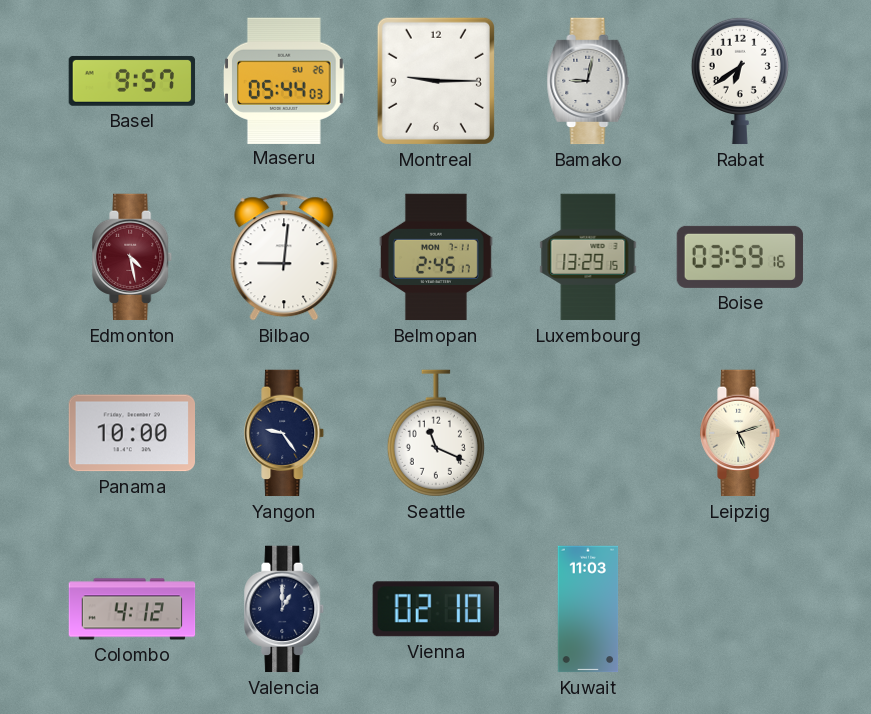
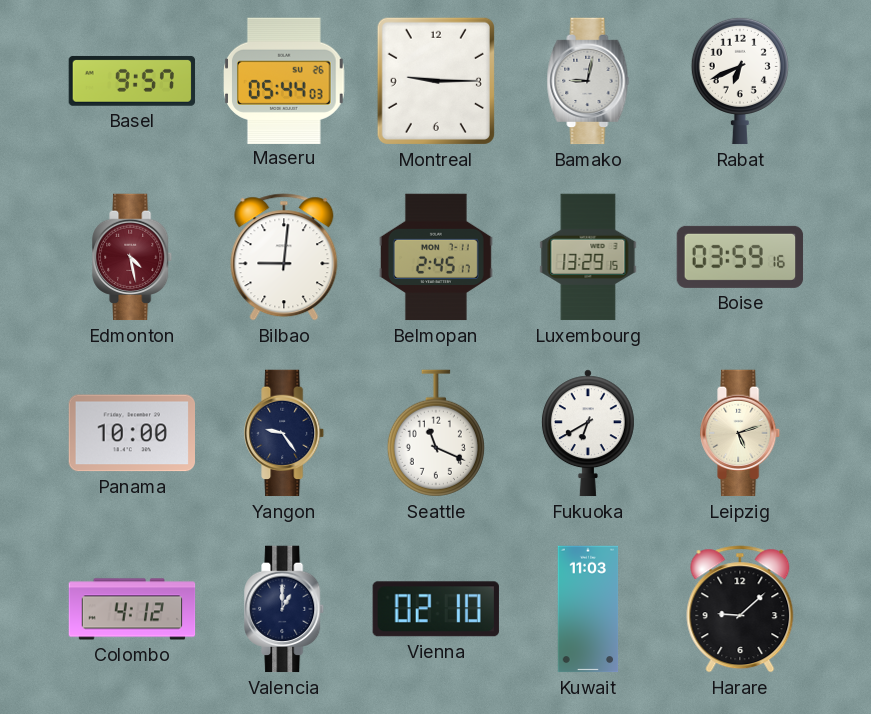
Rabat: 6:39 -> 6:41
Fukuoka: none -> 6:40
Harare: none -> 9:08
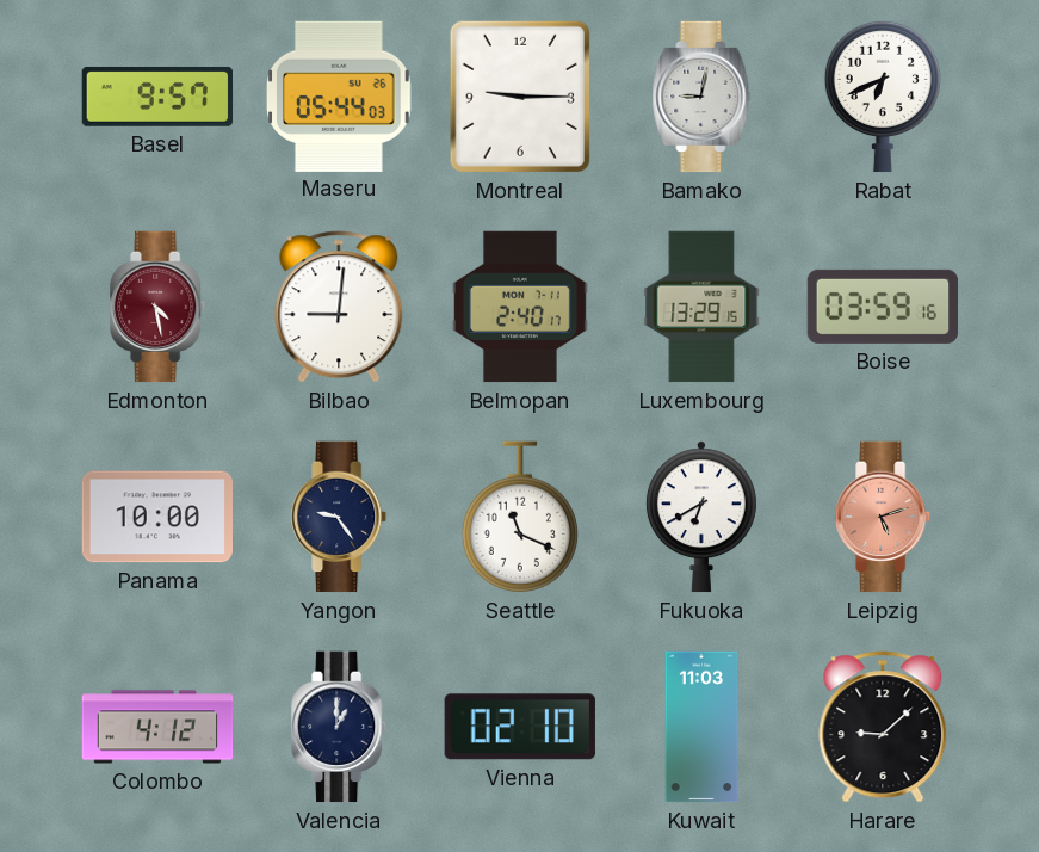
Belmopan: 2:45 -> 2:40
Leipzig dial: cream -> salmon
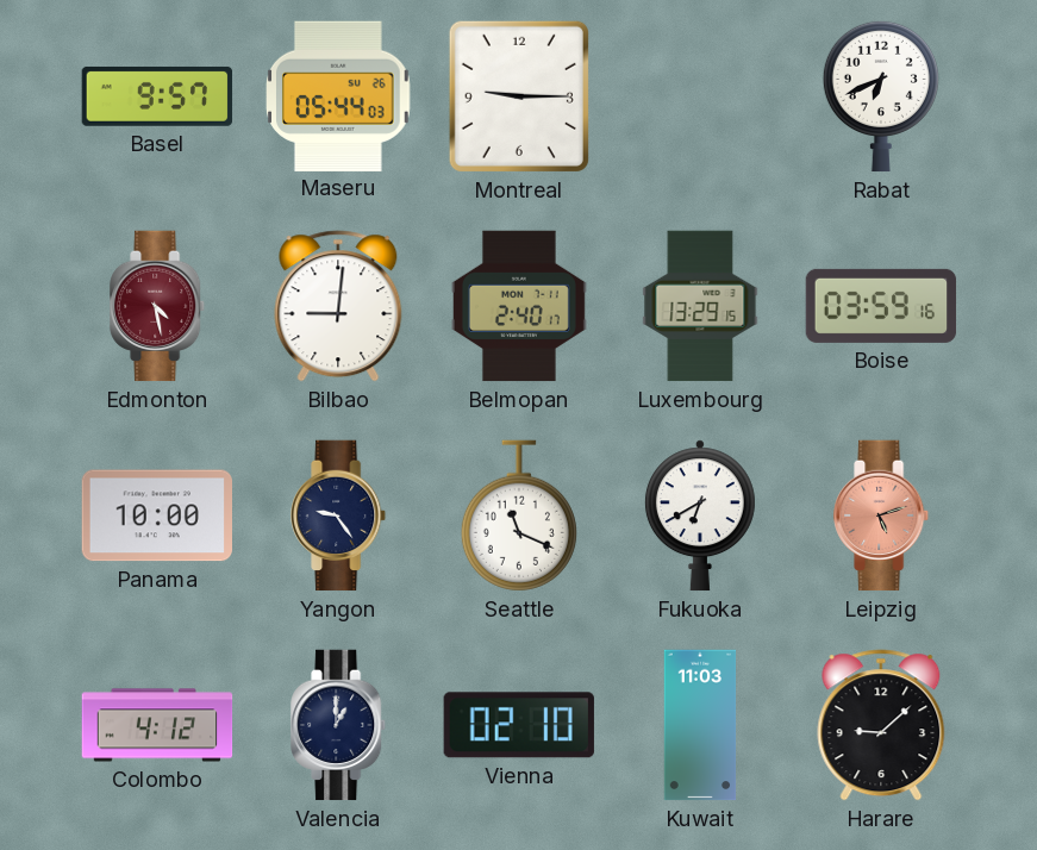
Bamako: 9:02 -> none
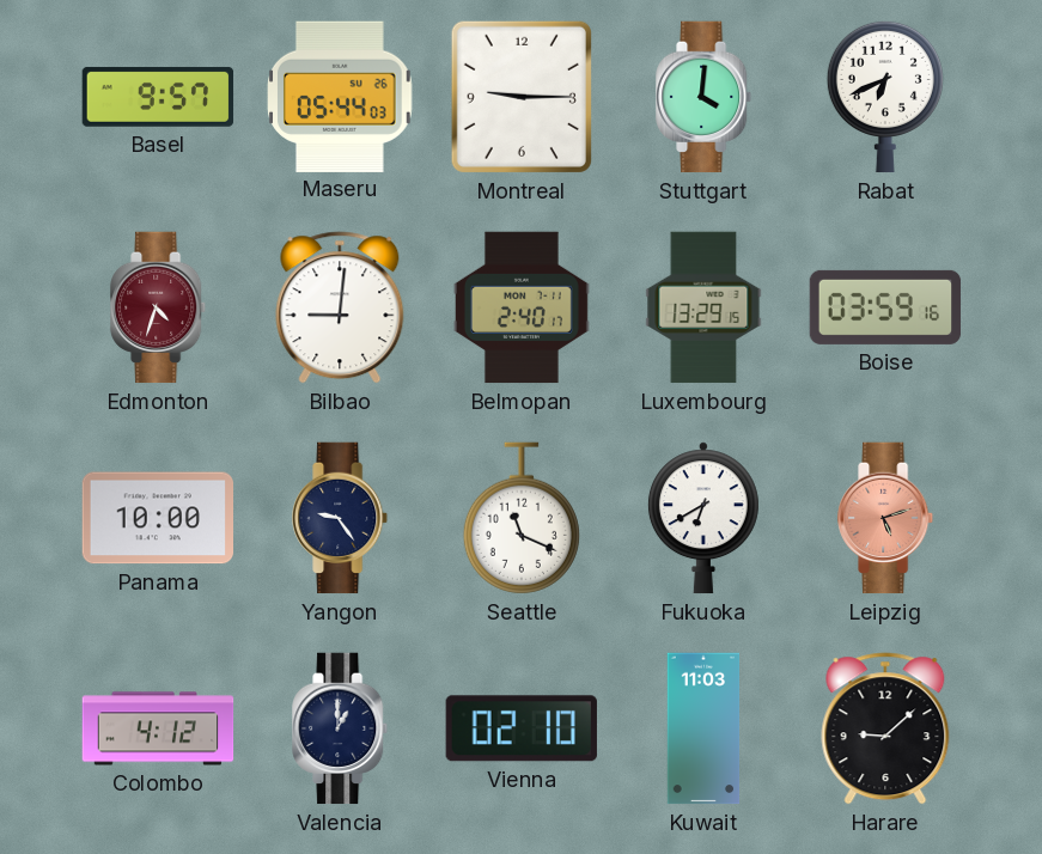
Stuttgart: none -> 4:01
Edmonton: 4:28 -> 4:33
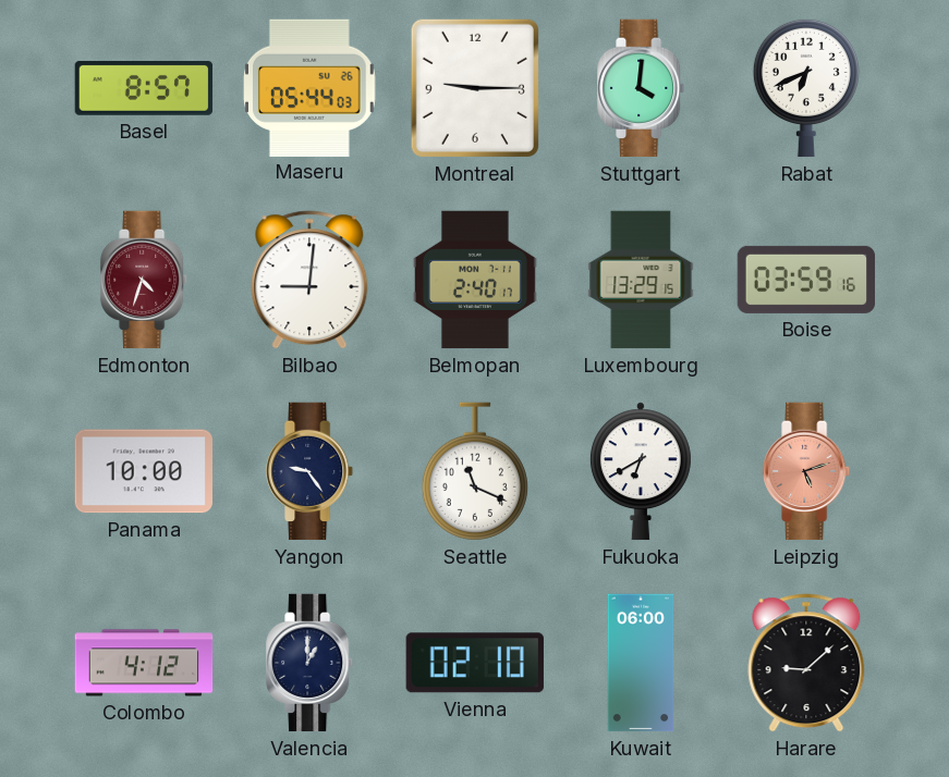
Basel: 9:57 -> 8:57
Kuwait: 11:03 -> 06:00
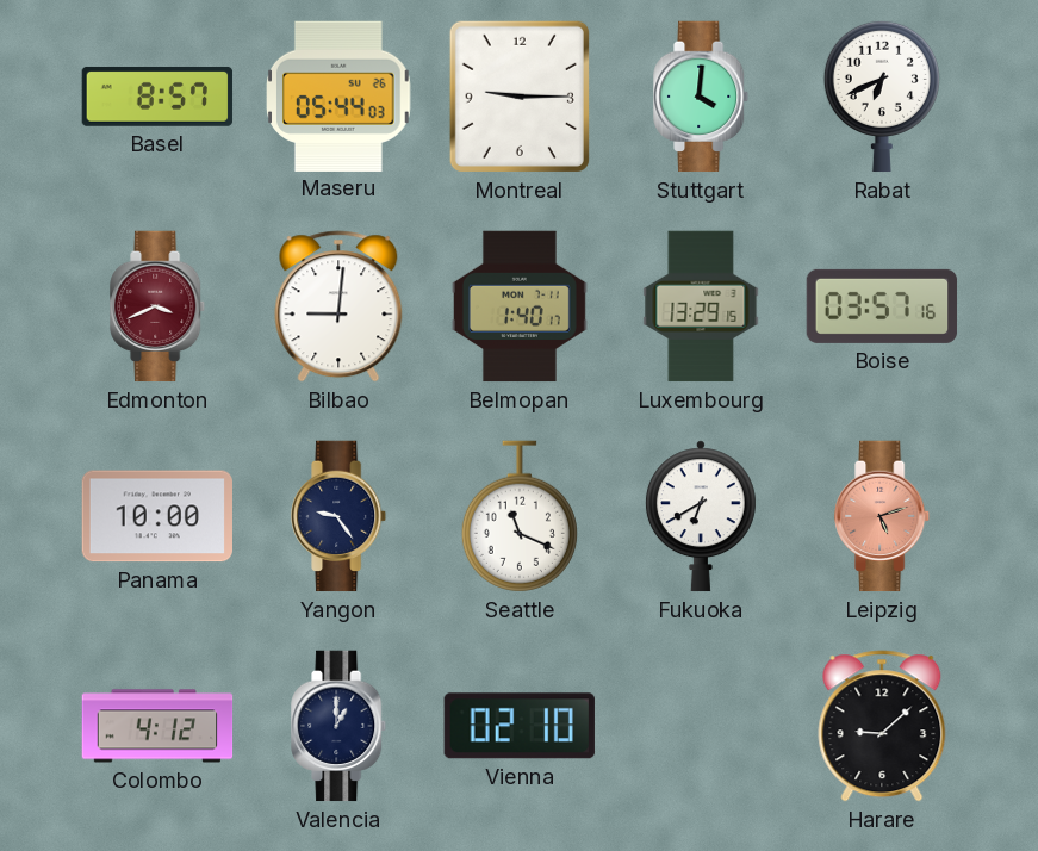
Edmonton: 4:33 -> 3:41
Belmopan: 2:40 -> 1:40
Boise: 03:59 -> 03:57
Kuwait: 06:00 -> none
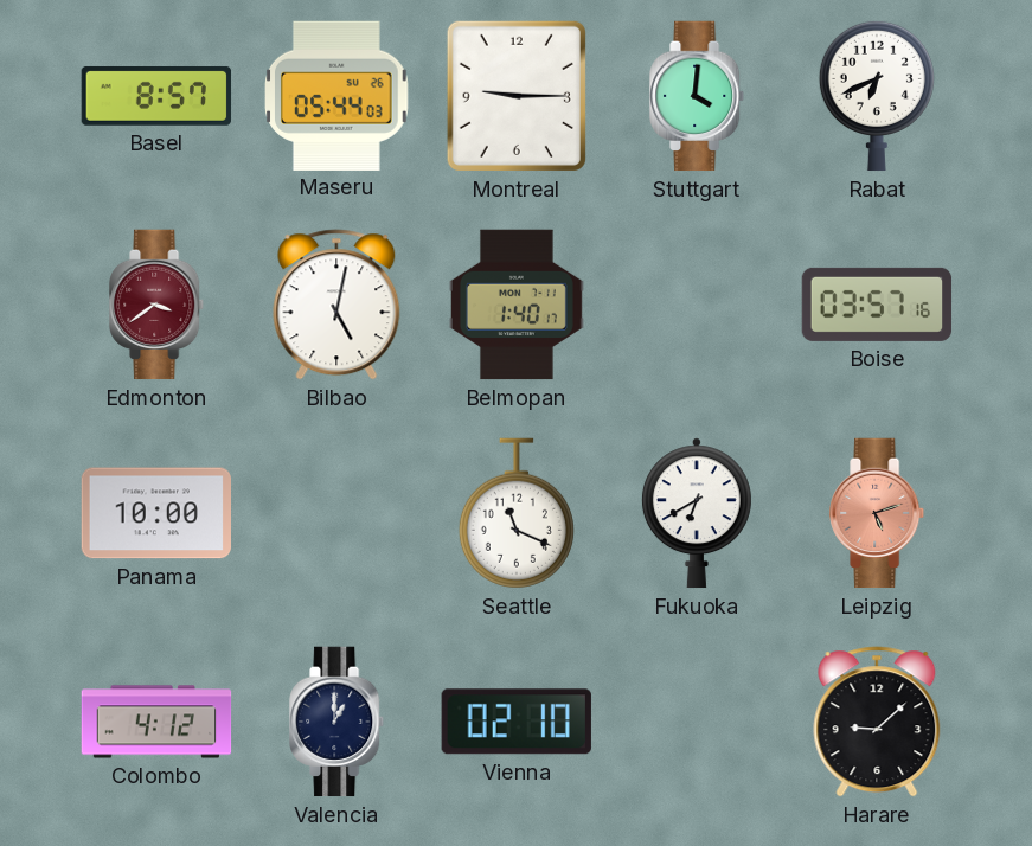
Edmonton: 3:41 -> 3:39
Bilbao: 9:01 -> 5:02
Luxembourg: 13:29 -> none
Yangon: 9:24 -> none
